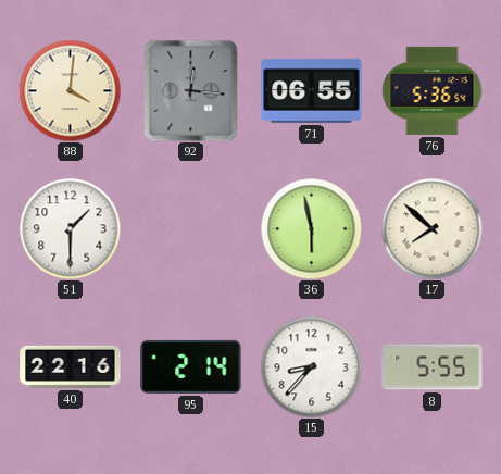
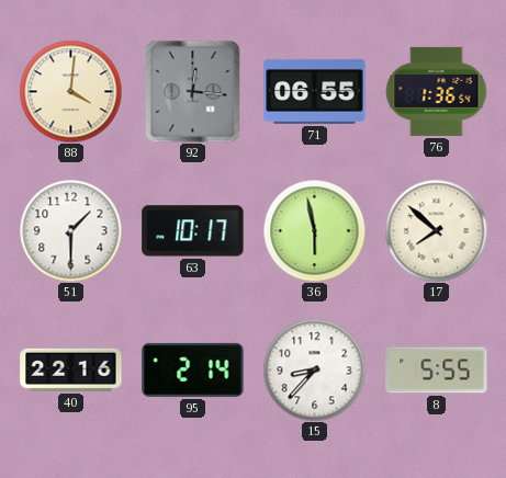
76: 5:36 -> 1:36
63: none -> 10:17
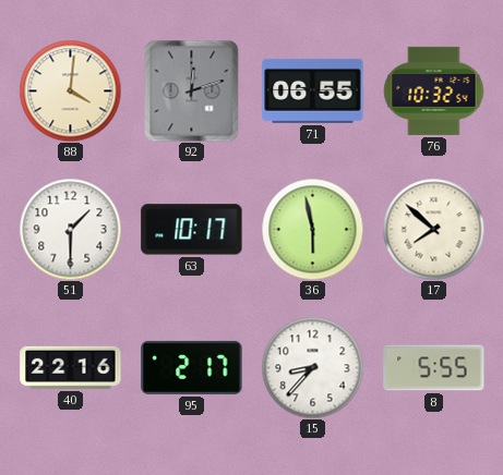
92: 12:16 -> 12:12
76: 1:36 -> 10:32
95: 2:14 -> 2:17
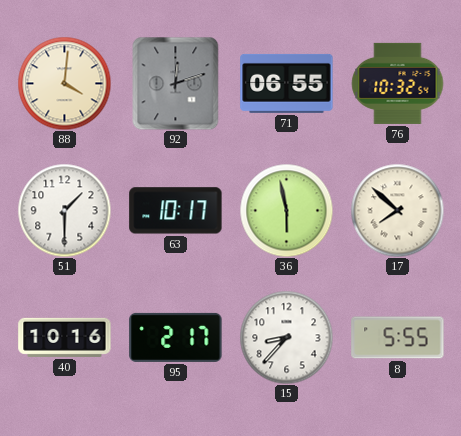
40: 22:16 -> 10:16
